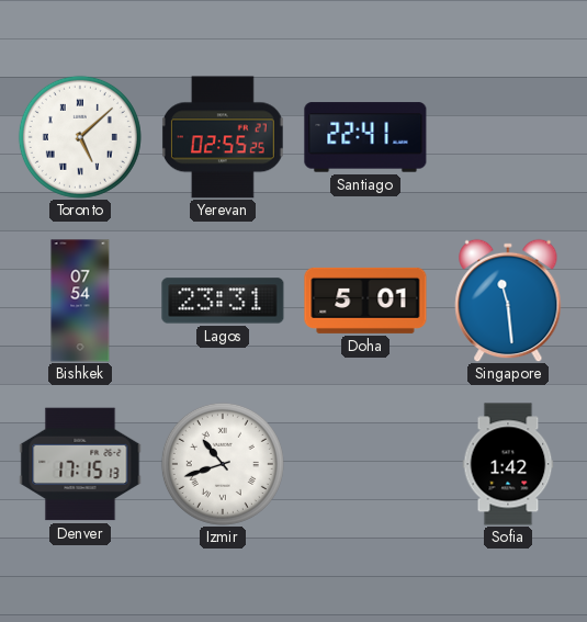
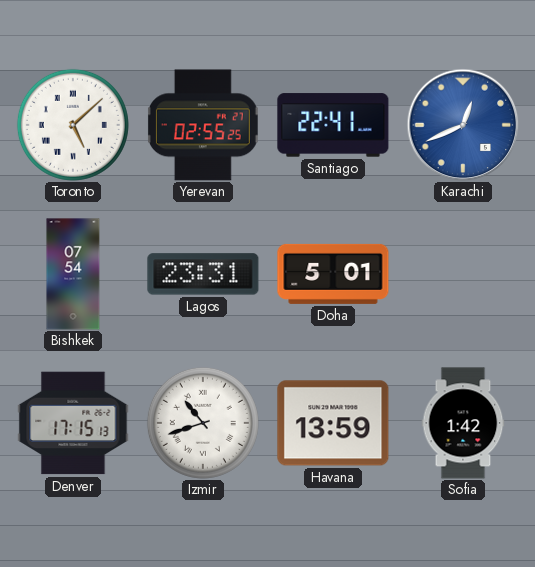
Karachi: none -> 12:41
Singapore: 11:29 -> none
Havana: none -> 13:59
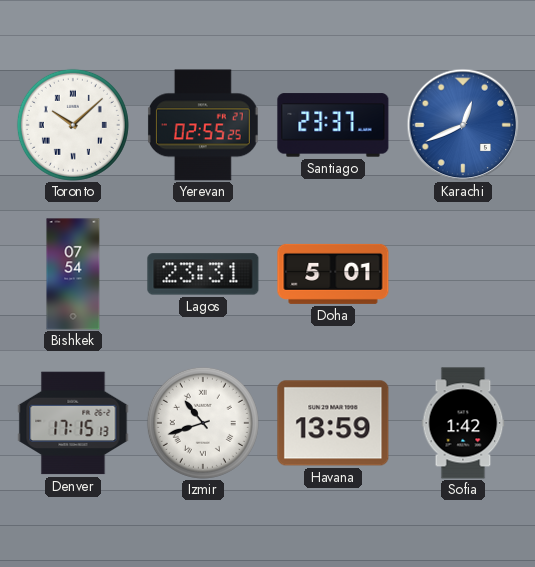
Toronto: 5:08 -> 10:08
Santiago: 22:41 -> 23:37
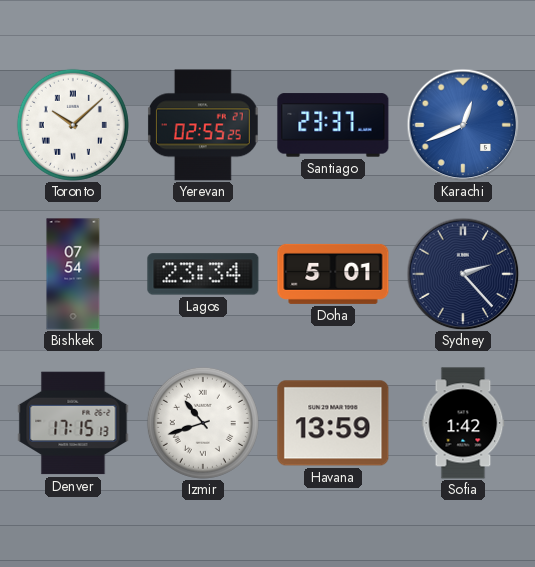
Lagos: 23:31 -> 23:34
Sydney: none -> 2:23
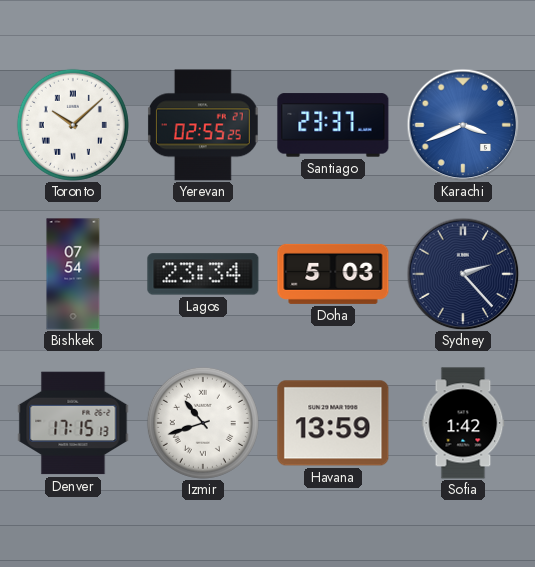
Karachi: 12:41 -> 3:41
Doha: 5:01 -> 5:03
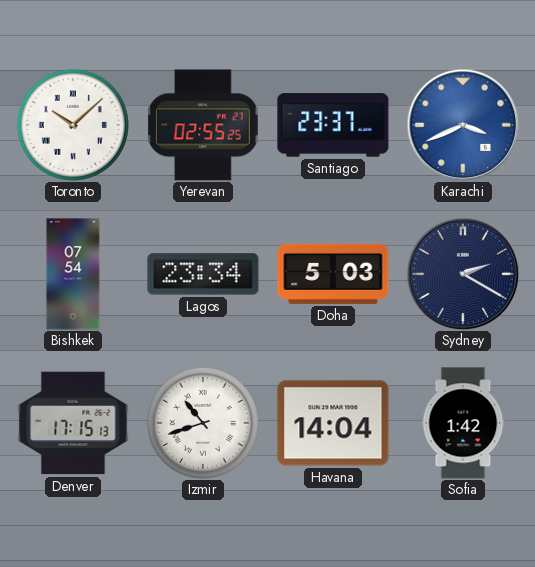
Sydney: 2:23 -> 2:20
Havana: 13:59 -> 14:04
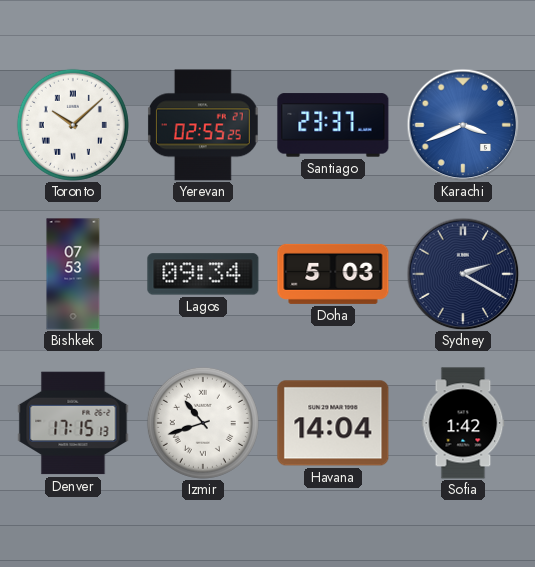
Bishkek: 07:54 -> 07:53
Lagos: 23:34 -> 09:34
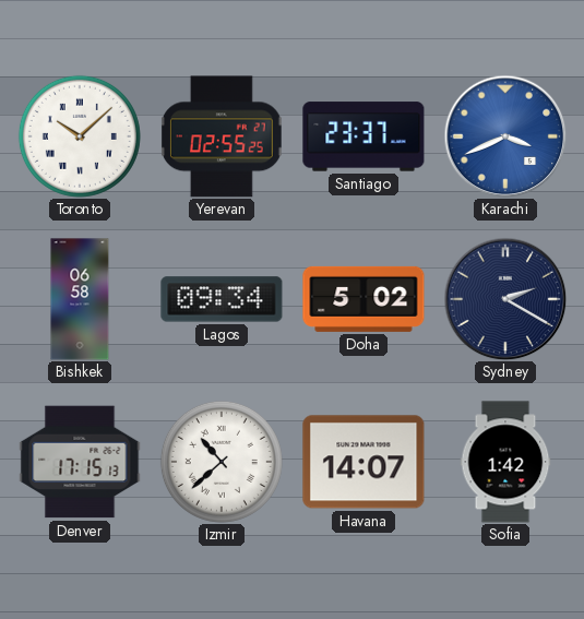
Bishkek: 07:53 -> 06:58
Doha: 5:03 -> 5:02
Izmir: 10:42 -> 10:38
Havana: 14:04 -> 14:07
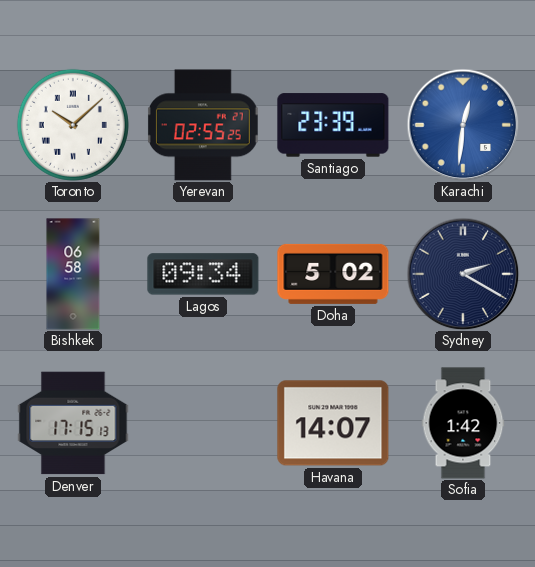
Santiago: 23:37 -> 23:39
Karachi: 3:41 -> 12:31
Izmir: 10:38 -> none
